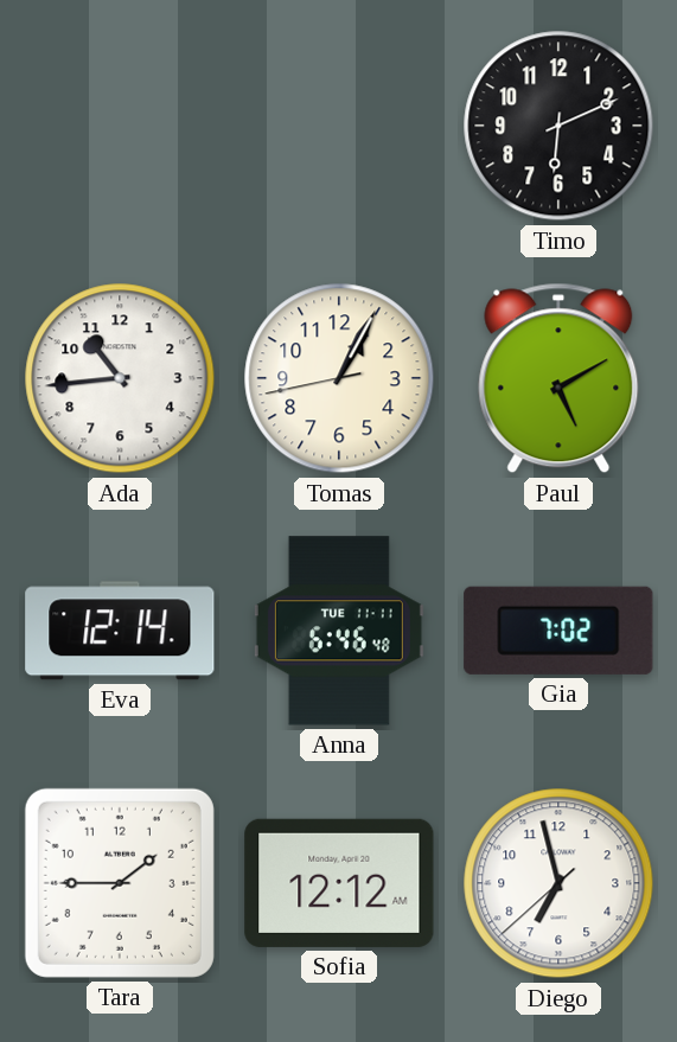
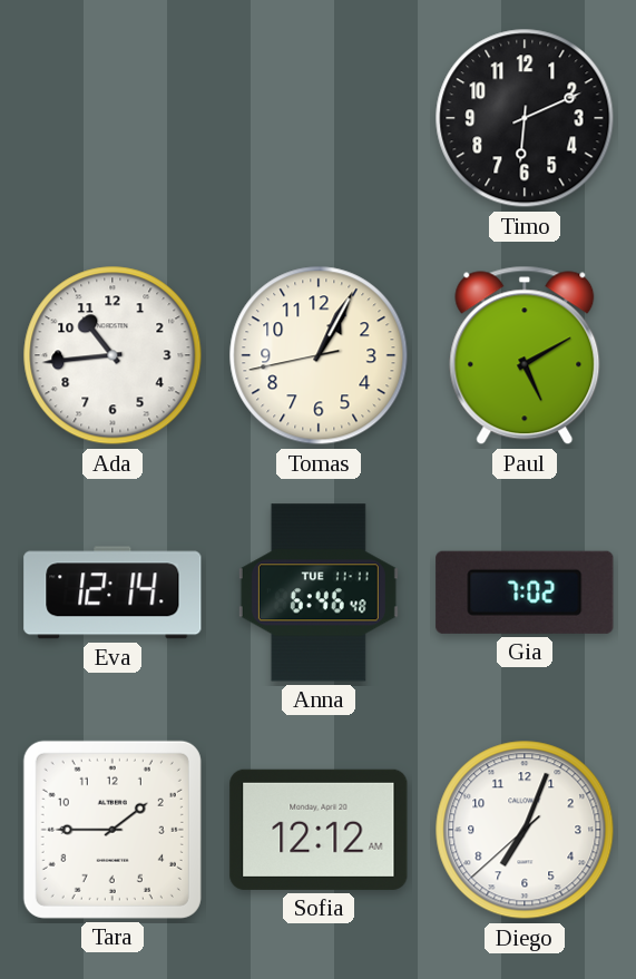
Diego: 6:57 -> 7:03
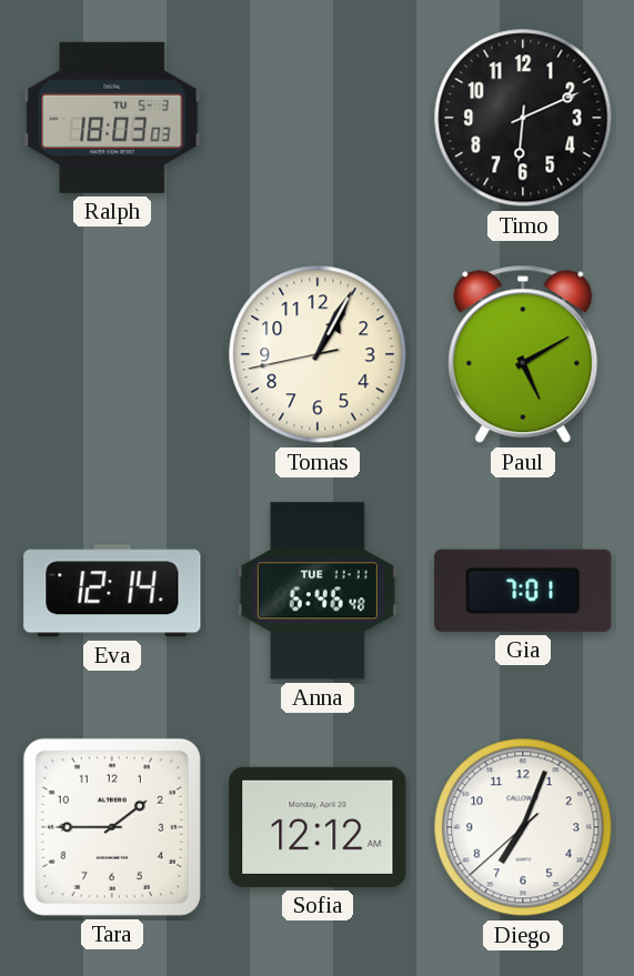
Ralph: none -> 18:03
Ada: 10:44 -> none
Gia: 7:02 -> 7:01
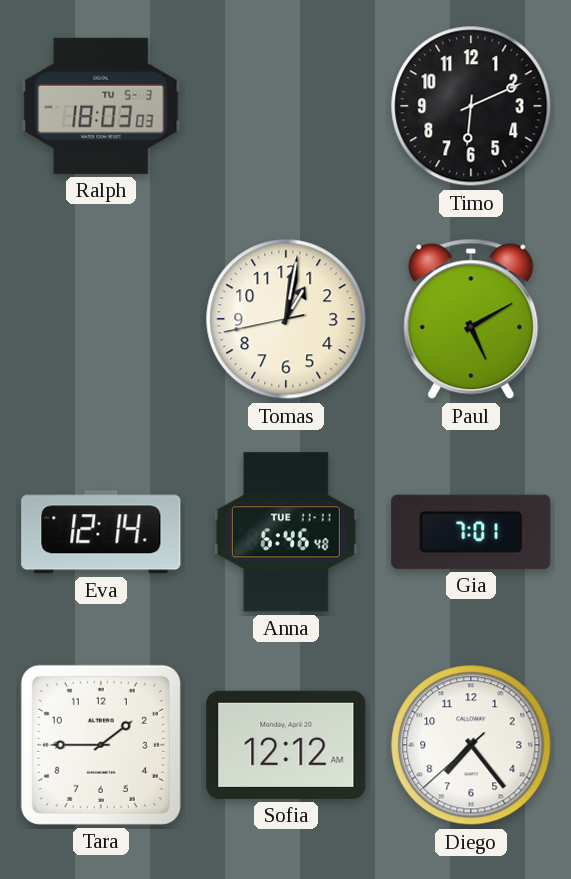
Tomas: 1:04 -> 1:01
Diego: 7:03 -> 7:23
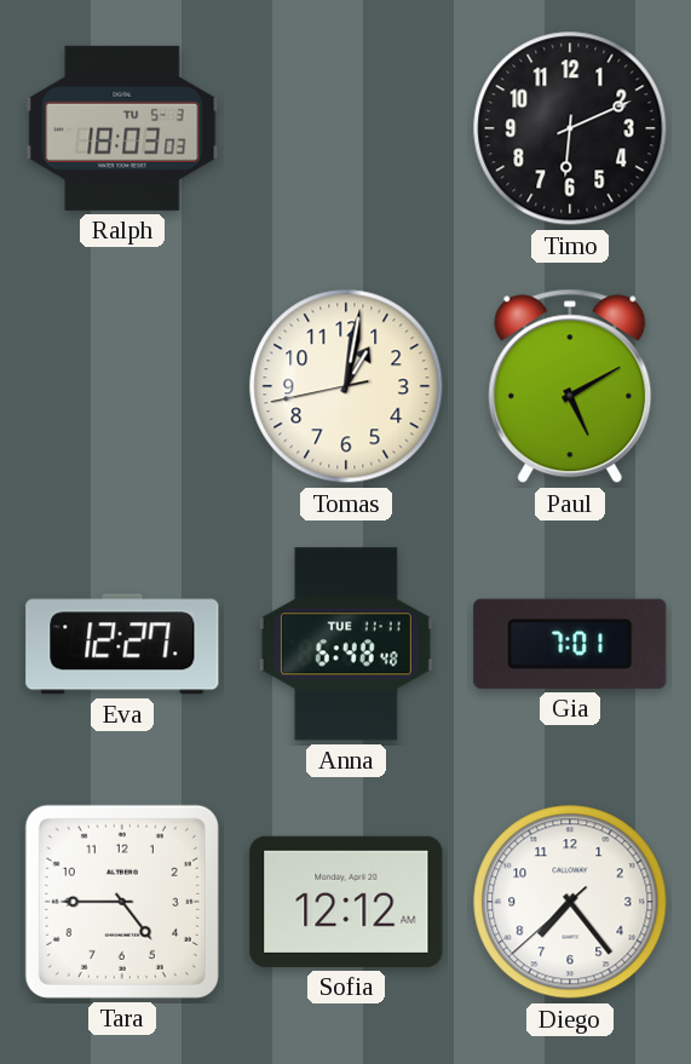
Eva: 12:14 -> 12:27
Anna: 6:46 -> 6:48
Tara: 1:45 -> 4:45
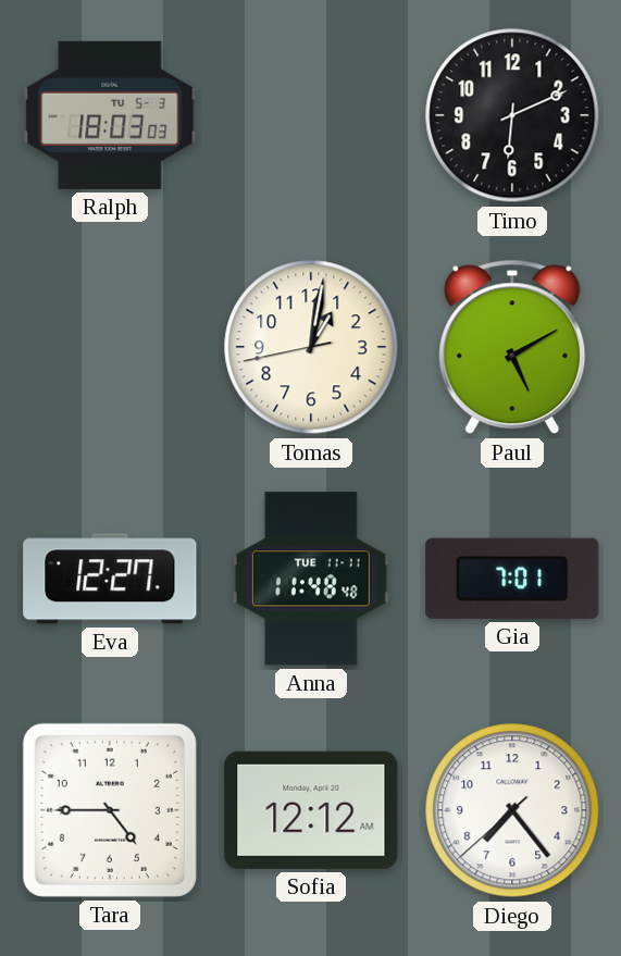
Anna: 6:48 -> 11:48
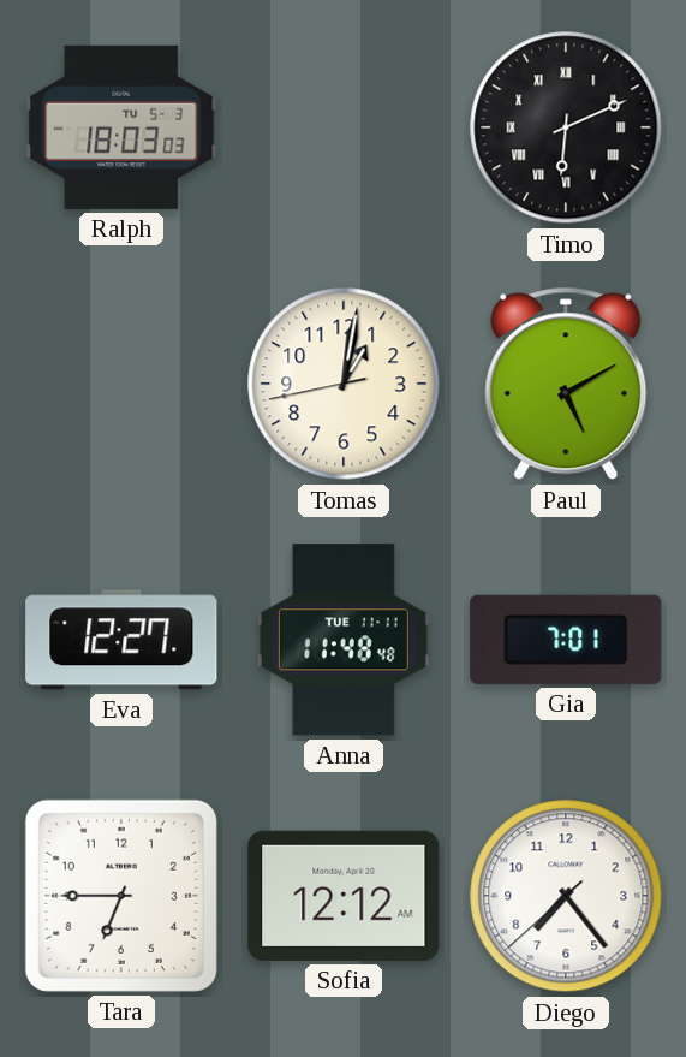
Timo numerals: Arabic -> Roman
Tara: 4:45 -> 6:45
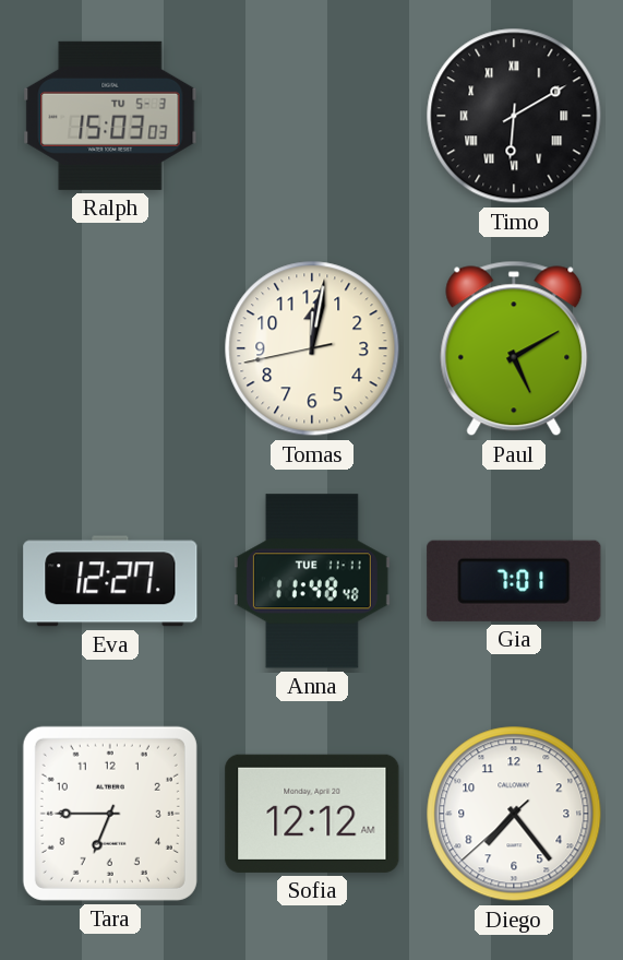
Ralph: 18:03 -> 15:03
Timo: 6:11 -> 6:10
Tomas: 1:01 -> 12:01
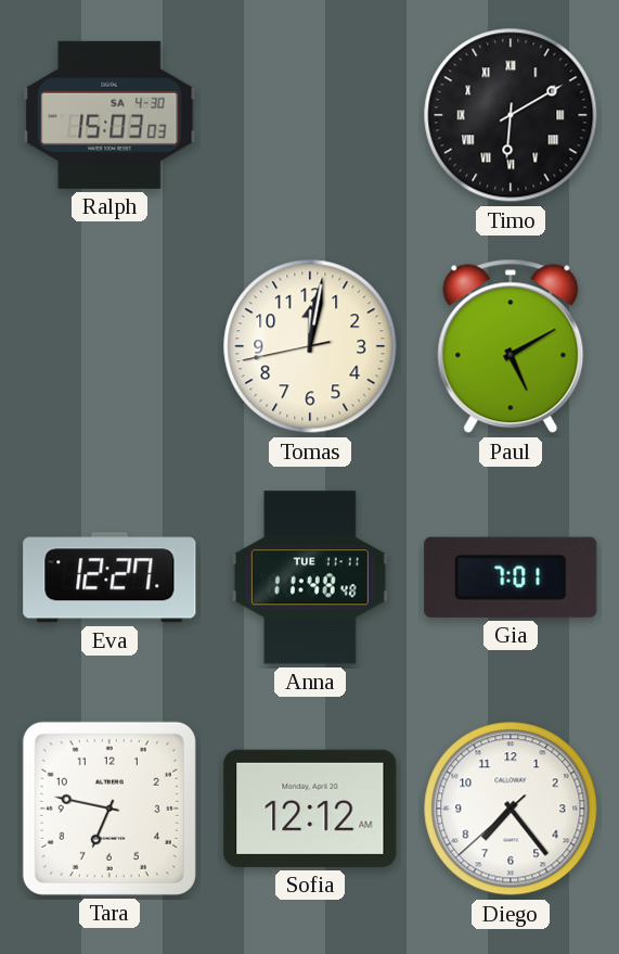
Ralph date: TU 5-3 -> SA 4-30
Tara: 6:45 -> 6:47
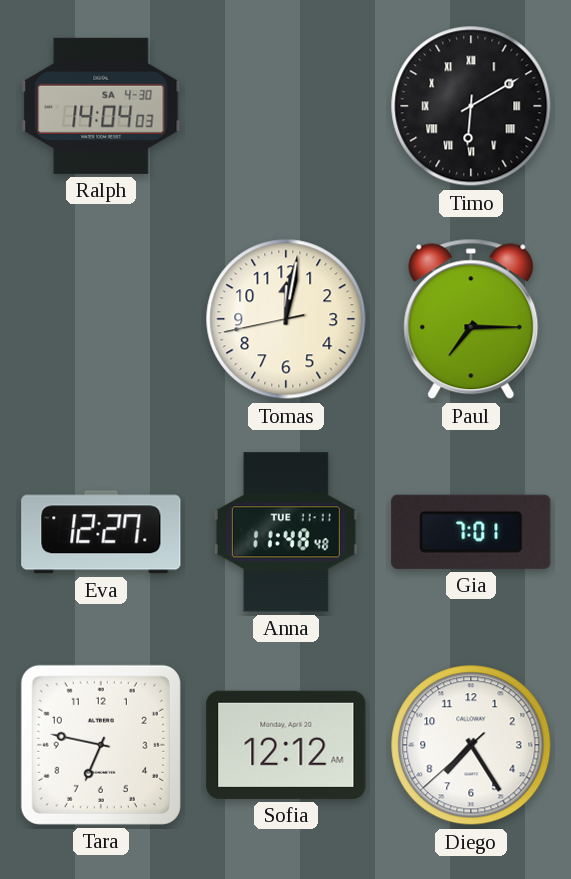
Ralph: 15:03 -> 14:04
Paul: 5:10 -> 7:15
Diego: 7:23 -> 7:24
